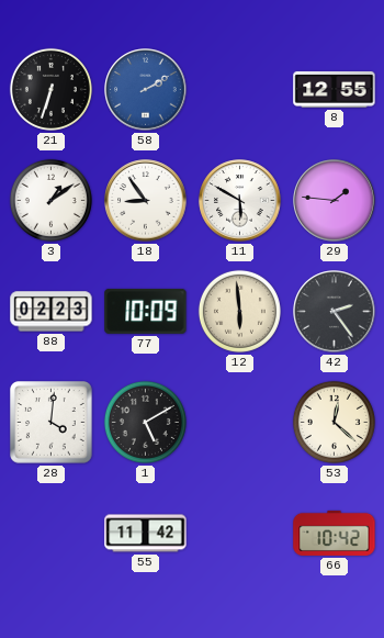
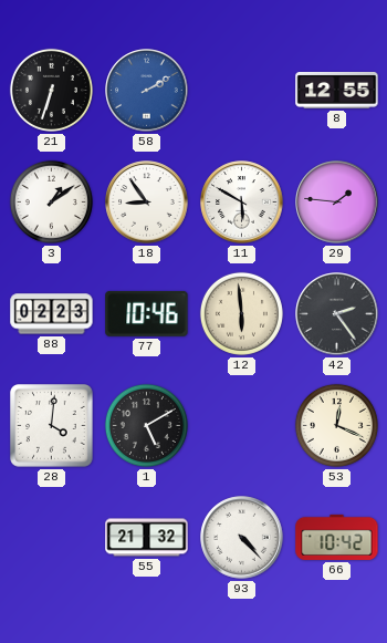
77: 10:09 -> 10:46
53: 12:22 -> 12:19
55: 11:42 -> 21:32
93: none -> 4:23
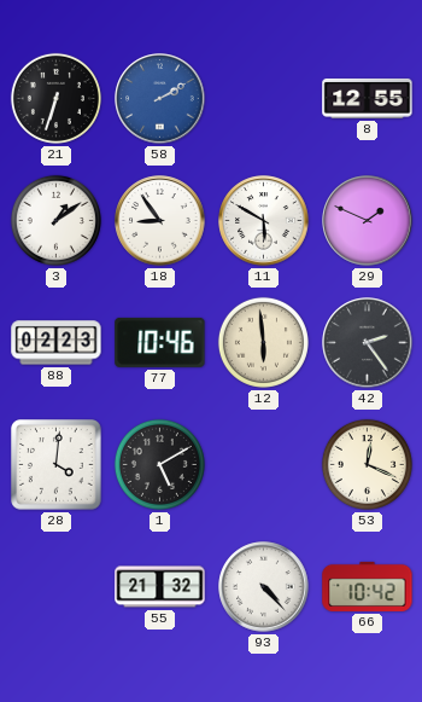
29: 1:46 -> 1:49
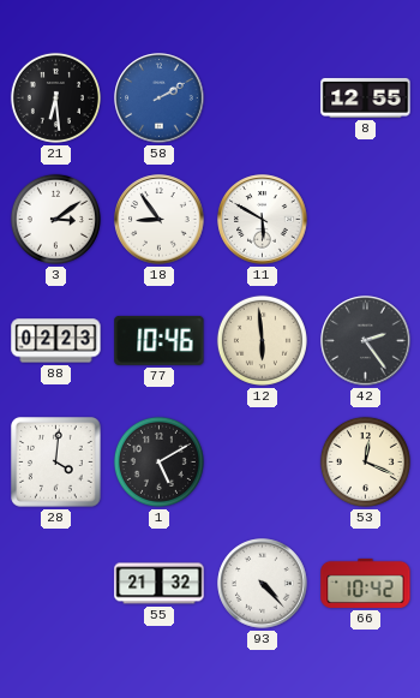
21: 6:33 -> 6:29
3: 1:09 -> 3:09
29: 1:49 -> none
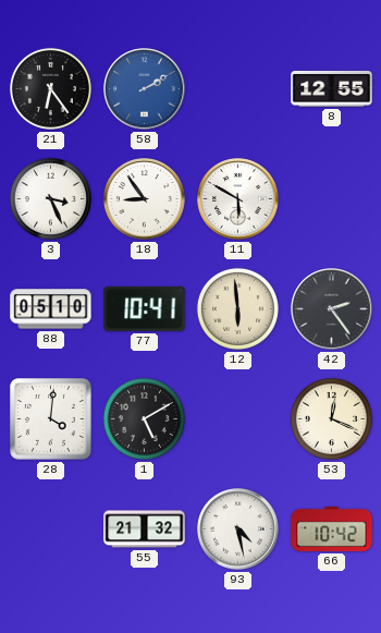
21: 6:29 -> 6:24
3: 3:09 -> 3:26
88: 02:23 -> 05:10
77: 10:46 -> 10:41
93: 4:23 -> 4:28
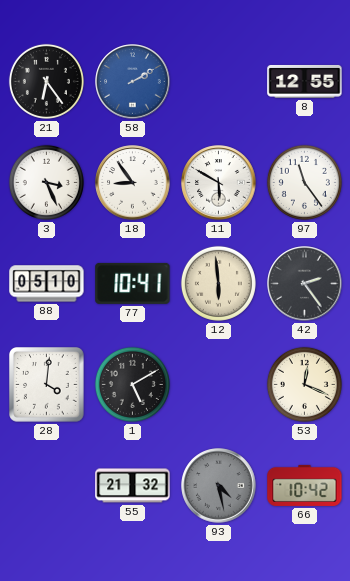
97: none -> 11:24
93 dial: white -> grey
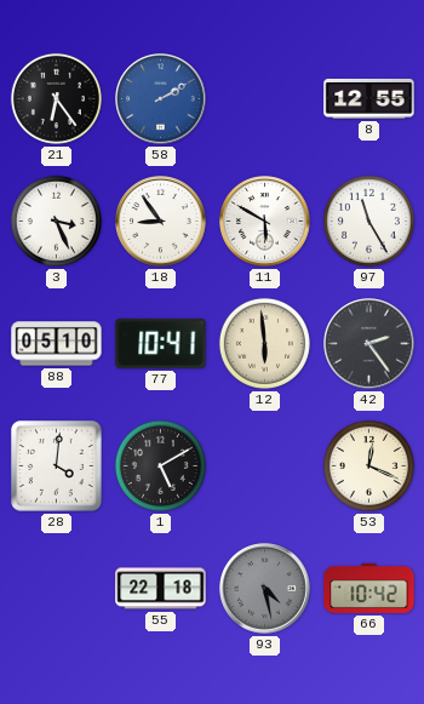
97: 11:24 -> 11:25
55: 21:32 -> 22:18
